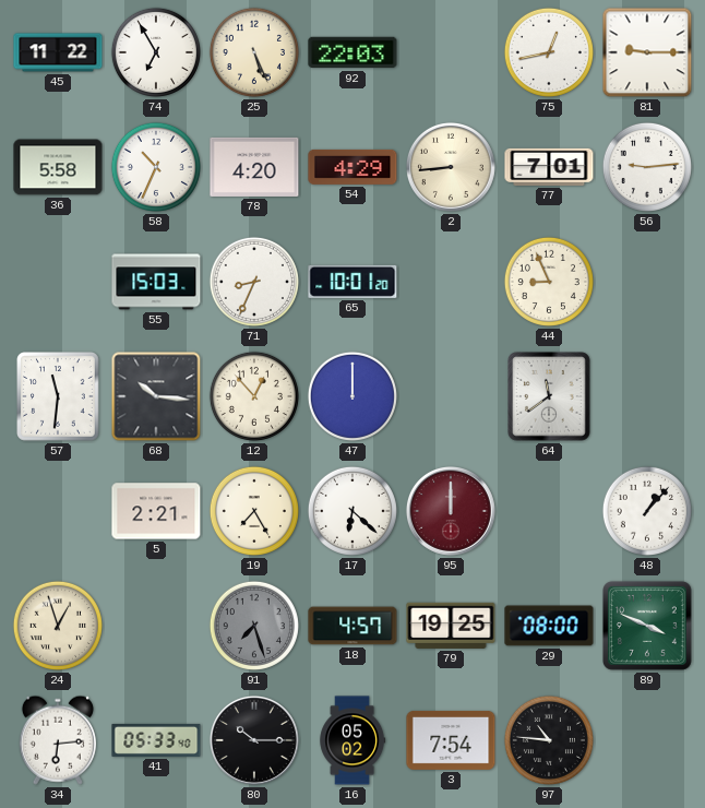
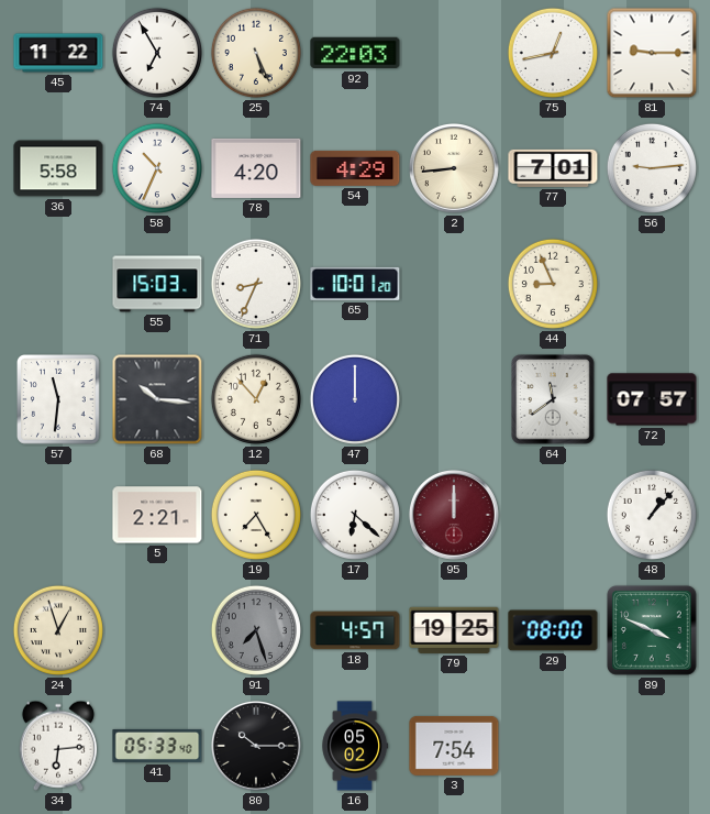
72: none -> 07:57
97: 10:46 -> none
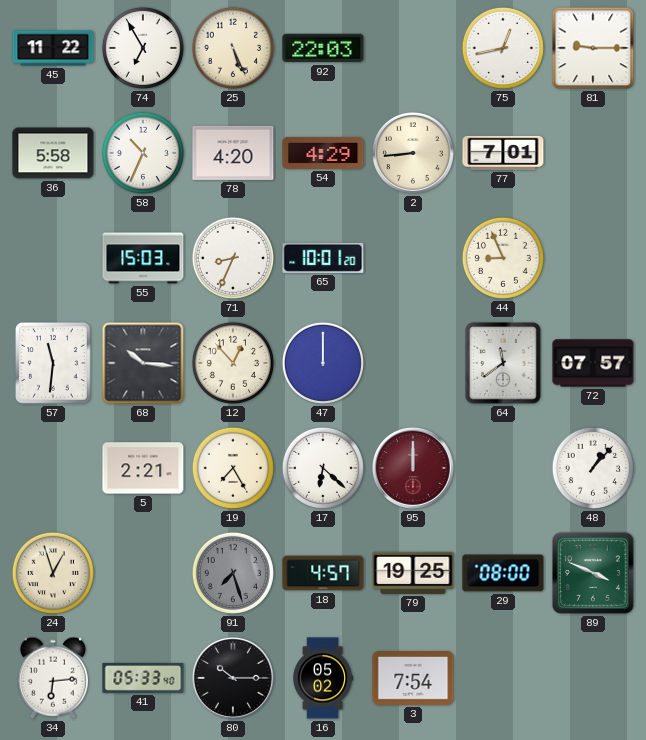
56: 9:14 -> none
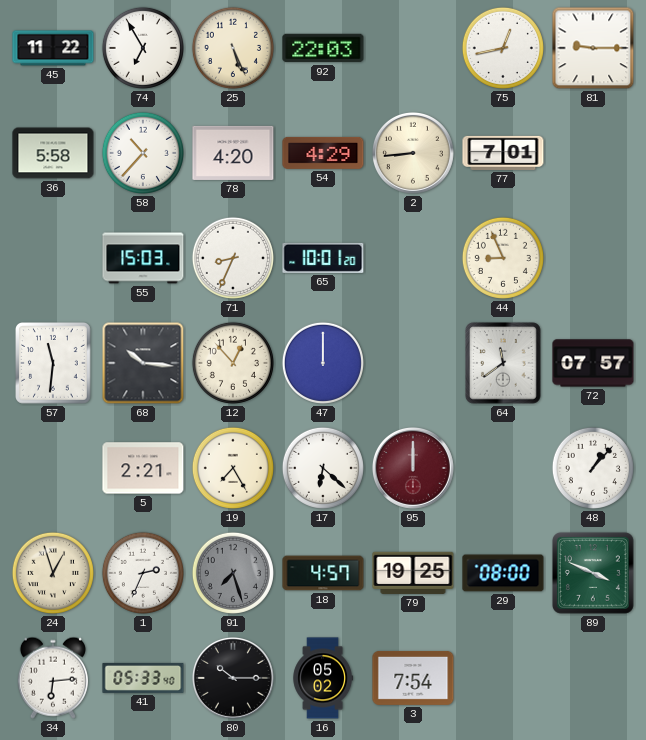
58: 10:34 -> 10:37
1: none -> 2:34
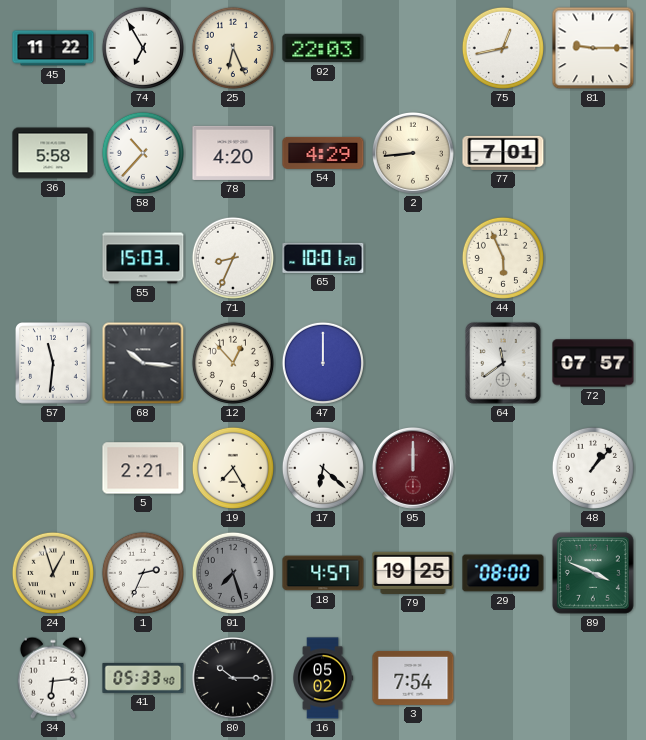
25: 5:26 -> 6:26
44: 8:56 -> 5:56
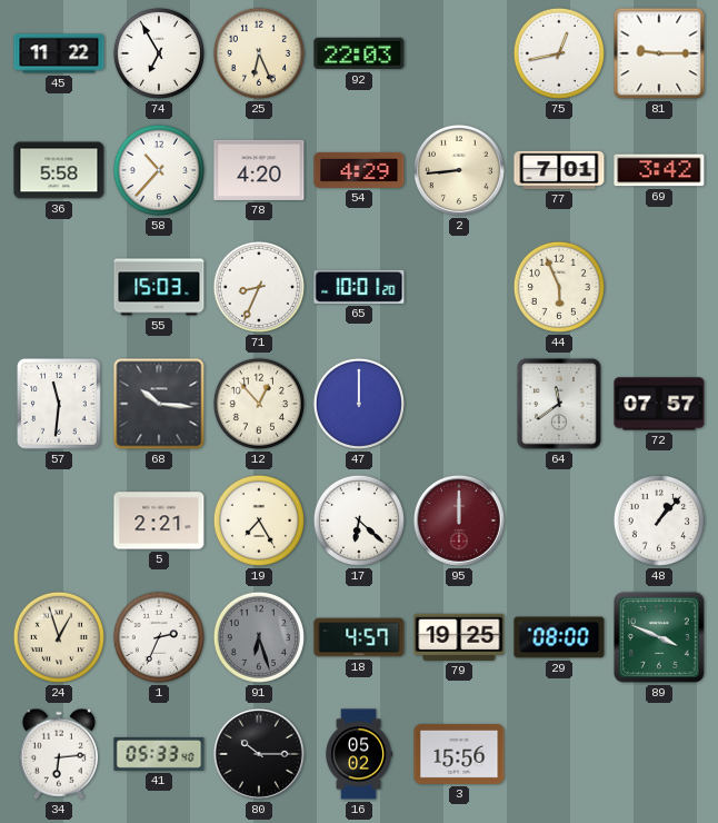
69: none -> 3:42
91: 7:27 -> 6:27
3: 7:54 -> 15:56
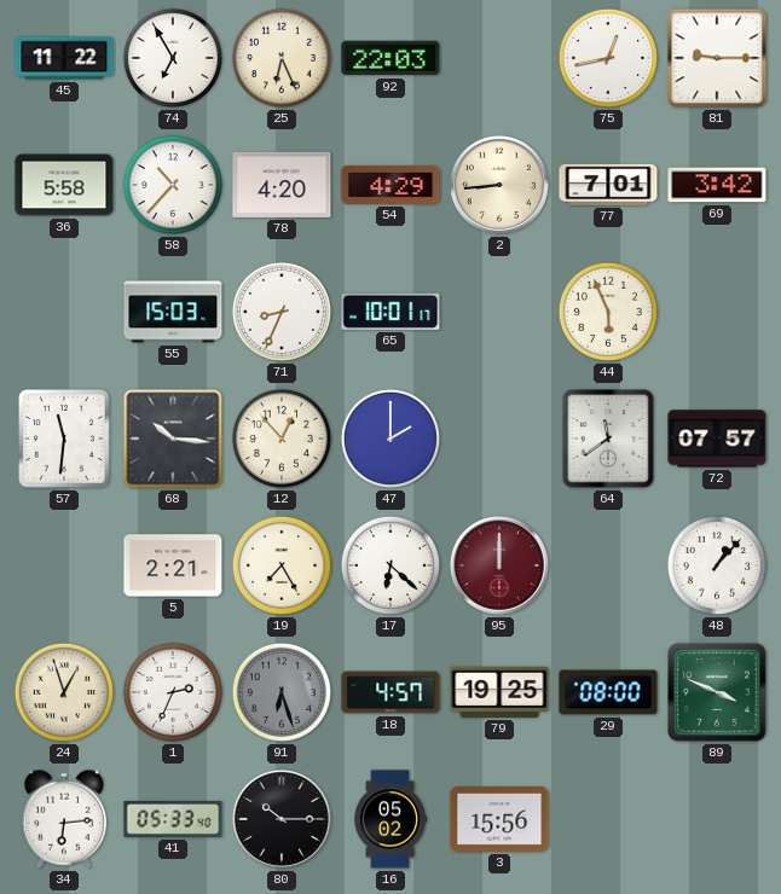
65: 10:01:20 -> 10:01:17
47: 12:00 -> 2:00
